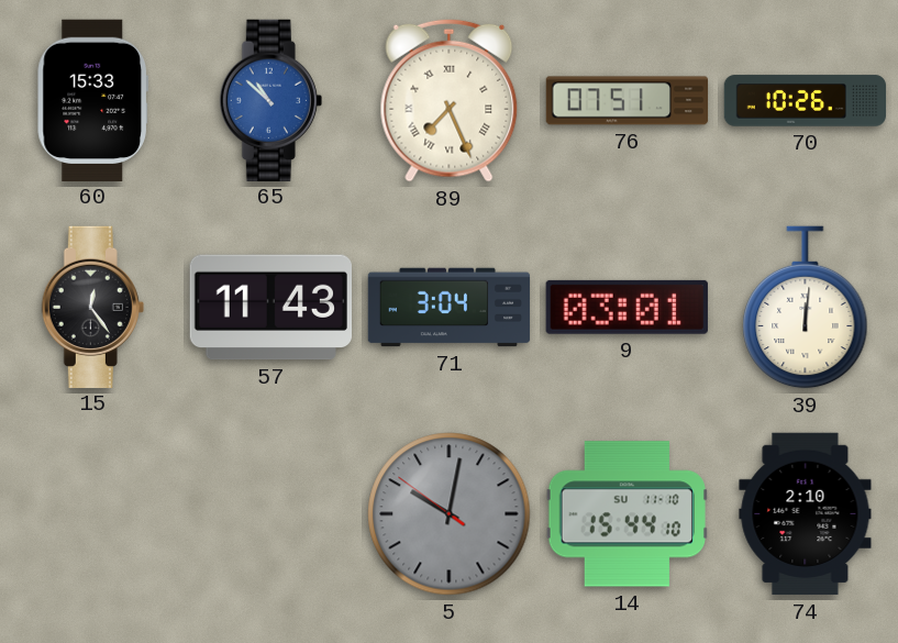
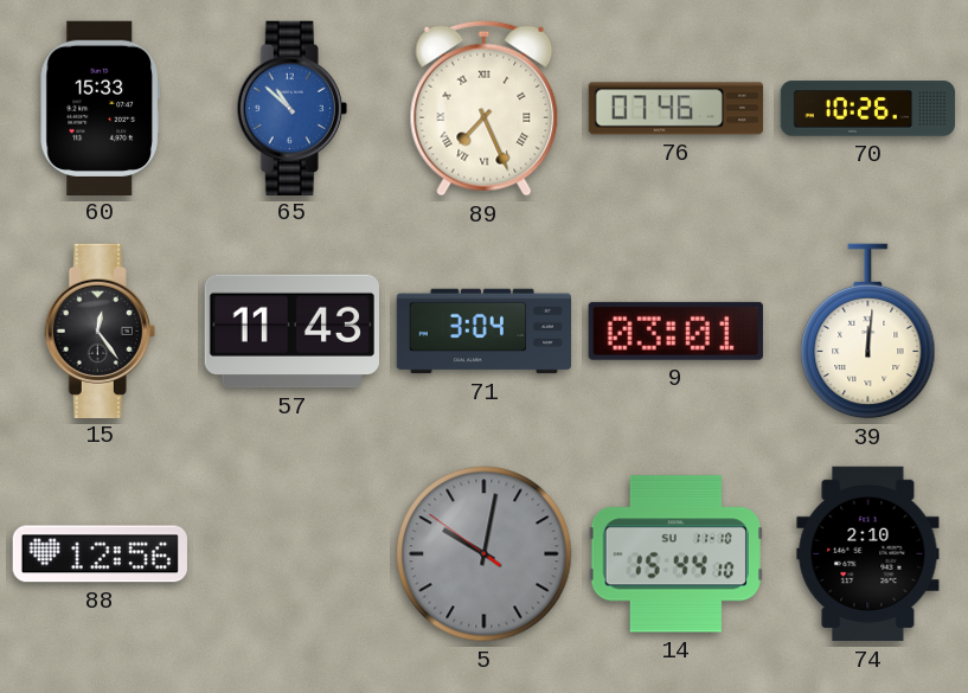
76: 07:51 -> 07:46
88: none -> 12:56
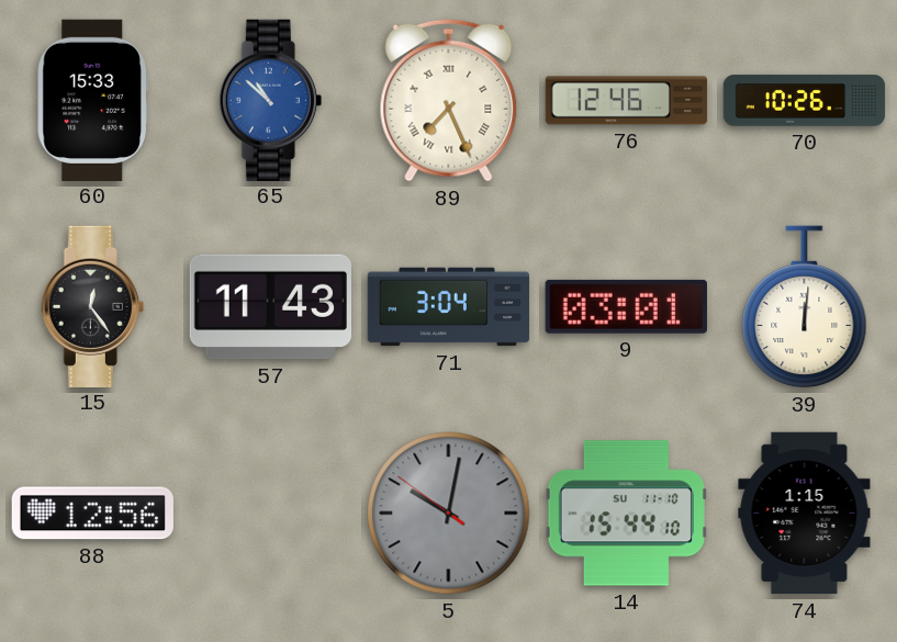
76: 07:46 -> 12:46
74: 2:10 -> 1:15
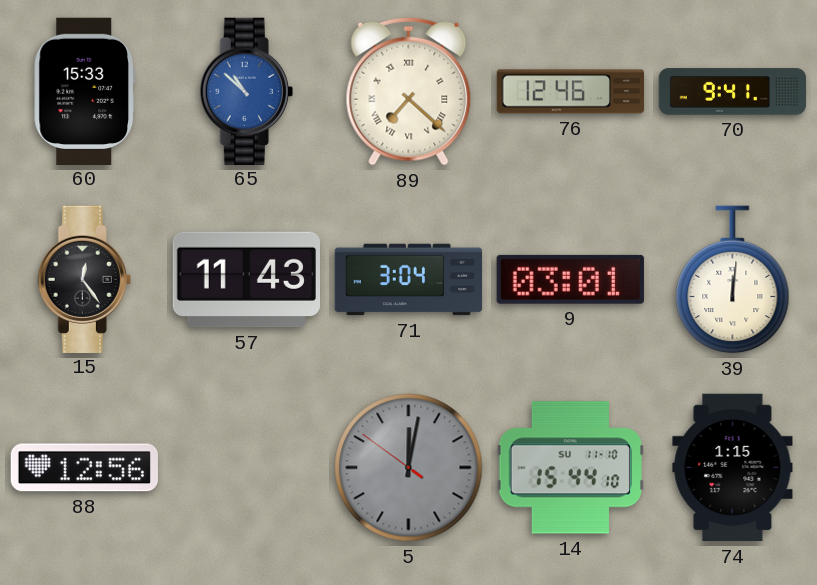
89: 7:26 -> 7:22
70: 10:26 -> 9:41
5: 10:01 -> 12:01
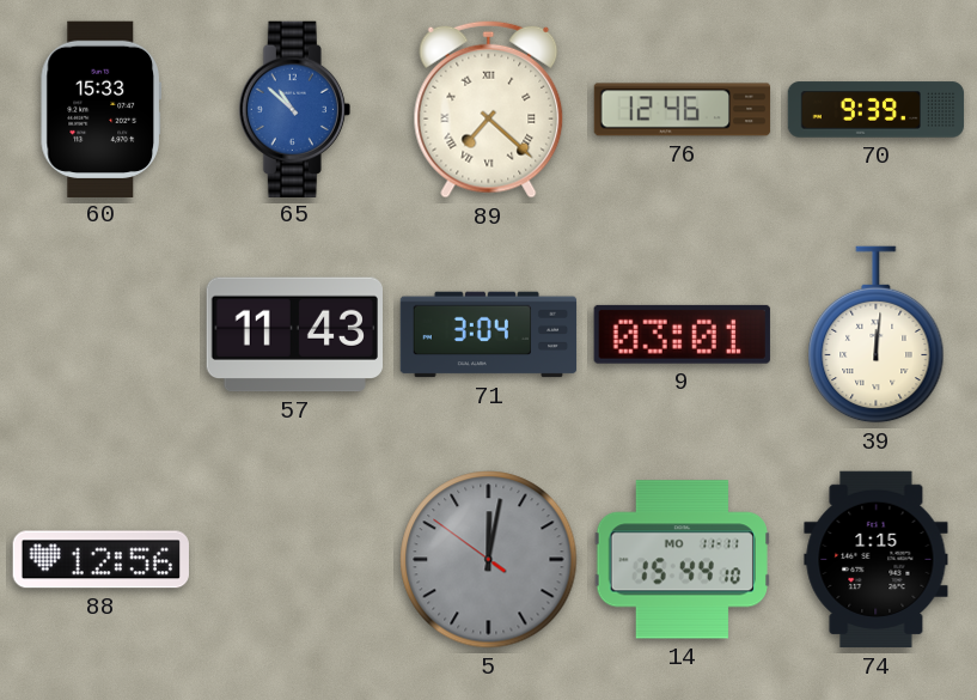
70: 9:41 -> 9:39
15: 12:24 -> none
14 date: SU 11-10 -> MO 11-11
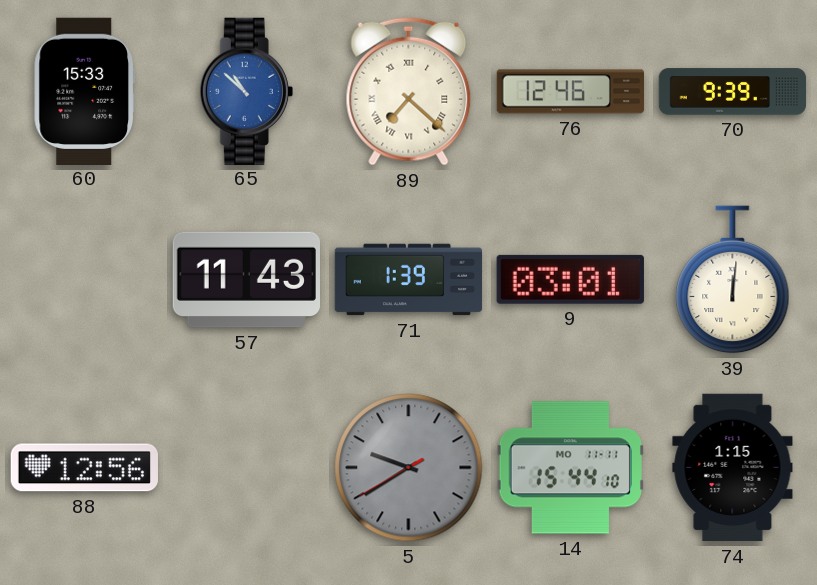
71: 3:04 -> 1:39
5: 12:01 -> 9:39
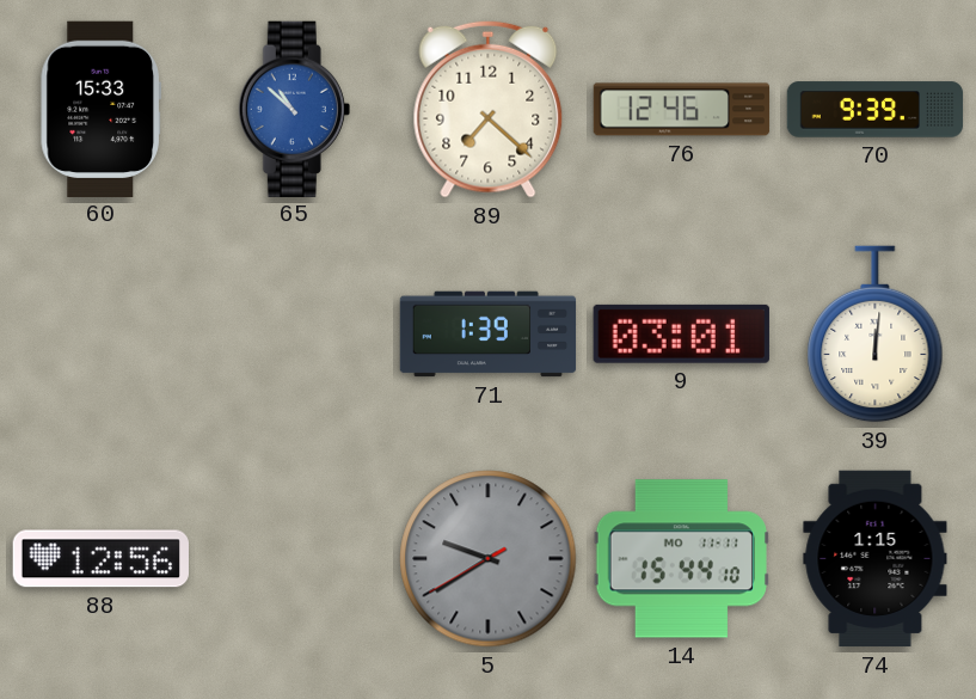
89 numerals: Roman -> Arabic
57: 11:43 -> none
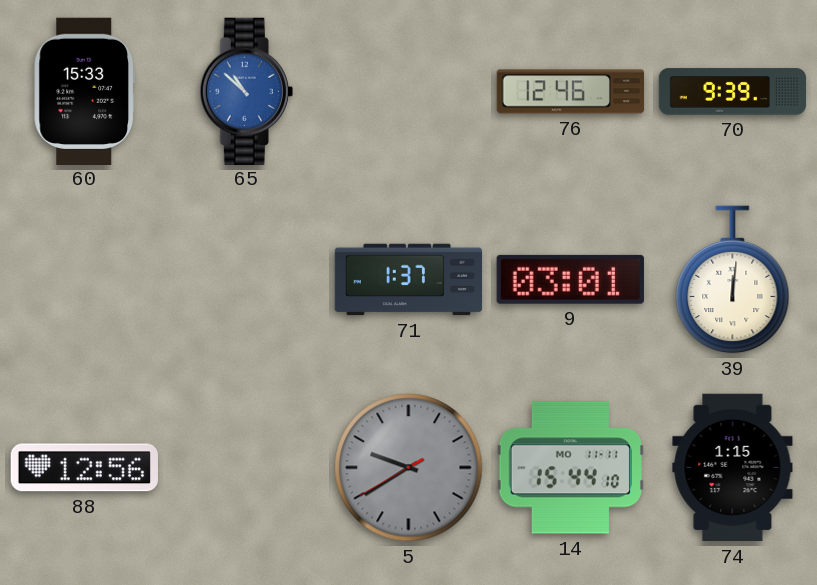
89: 7:22 -> none
71: 1:39 -> 1:37
